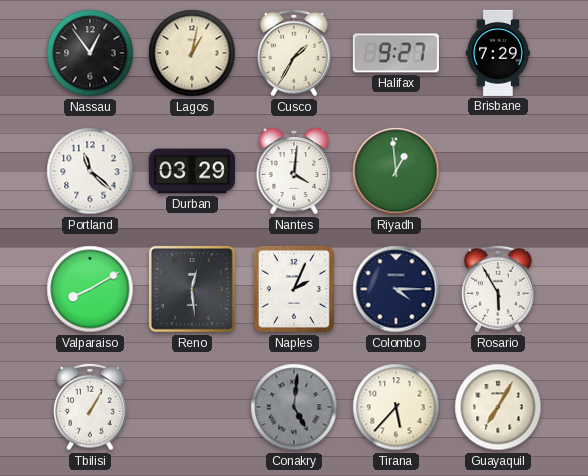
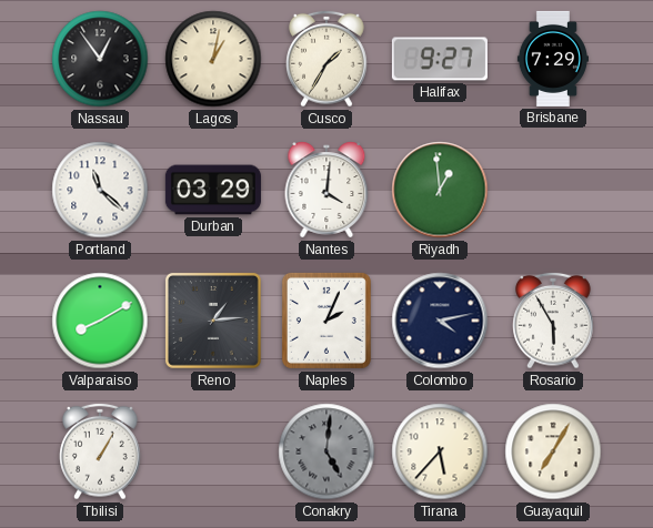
Reno: 12:29 -> 1:14
Colombo: 4:15 -> 4:13
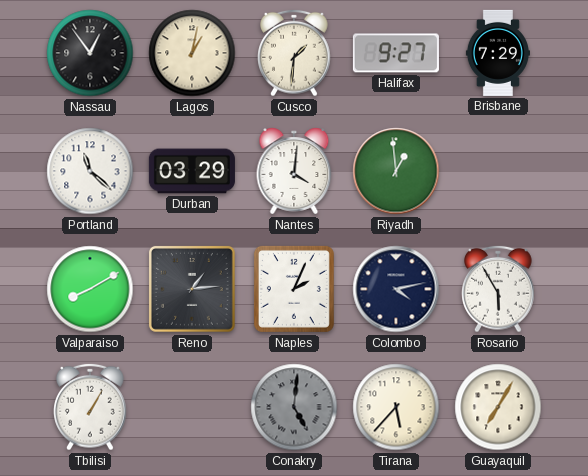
Cusco: 1:35 -> 1:31
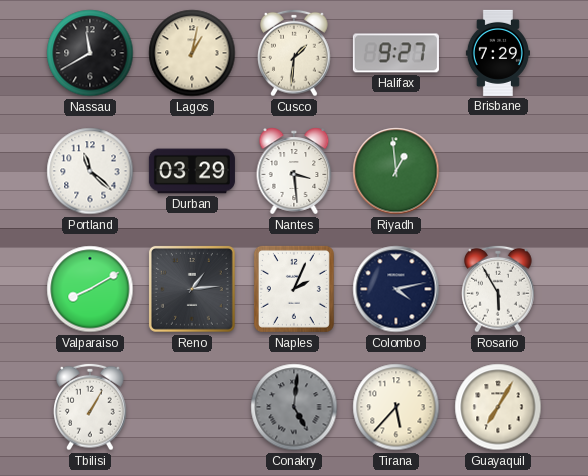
Nassau: 12:54 -> 11:40
Nantes: 4:01 -> 3:29
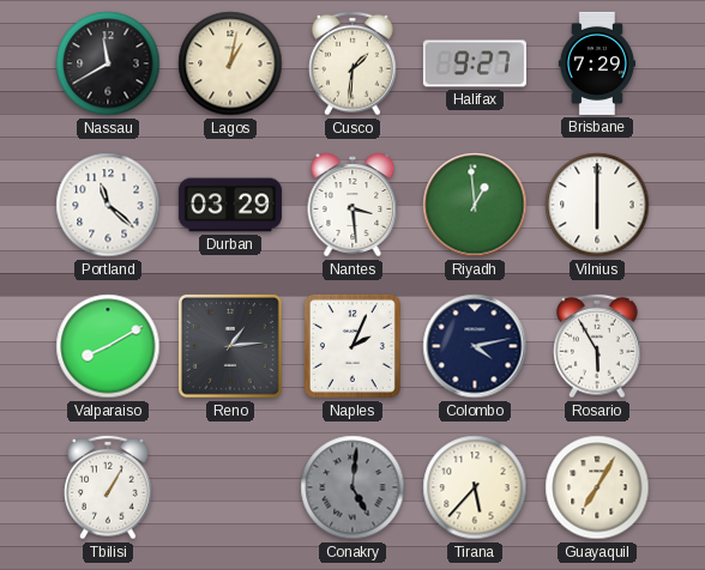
Vilnius: none -> 6:00
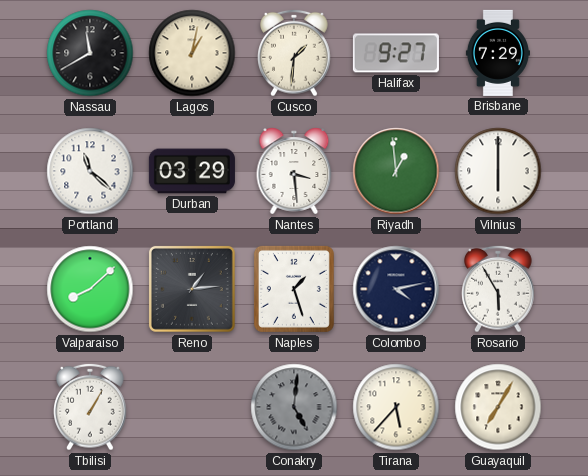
Valparaiso: 8:10 -> 8:08
Naples: 2:04 -> 1:27
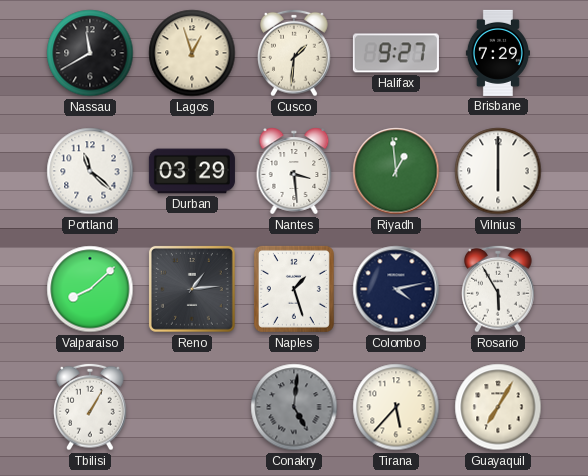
Lagos: 1:02 -> 12:57
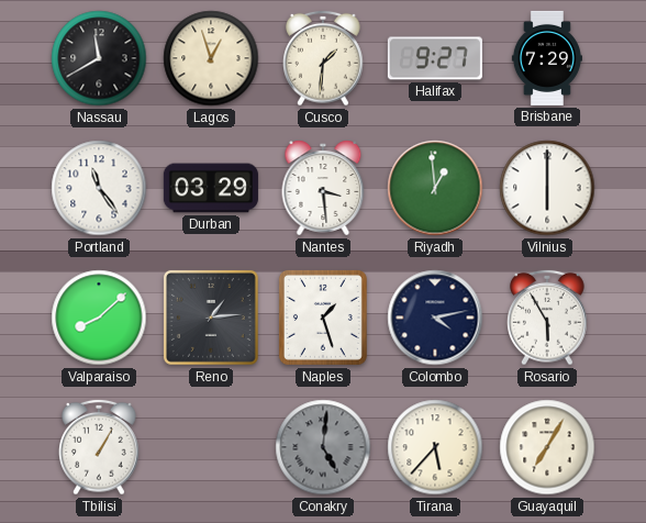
Portland: 11:22 -> 11:24
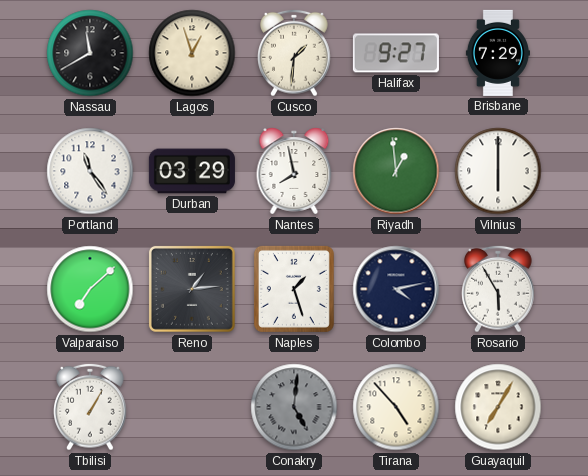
Nantes: 3:29 -> 7:58
Valparaiso: 8:08 -> 7:08
Tirana: 5:37 -> 4:53
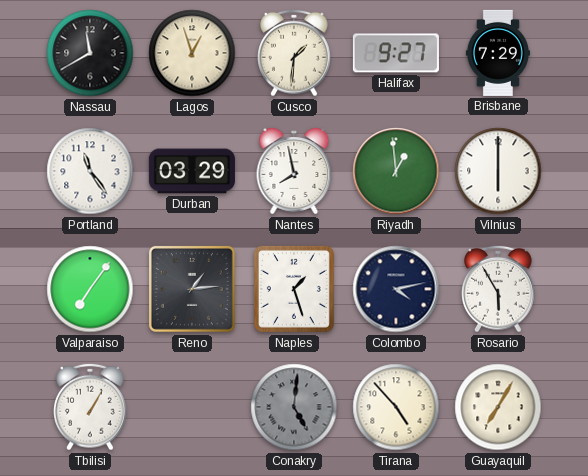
Valparaiso: 7:08 -> 7:06
